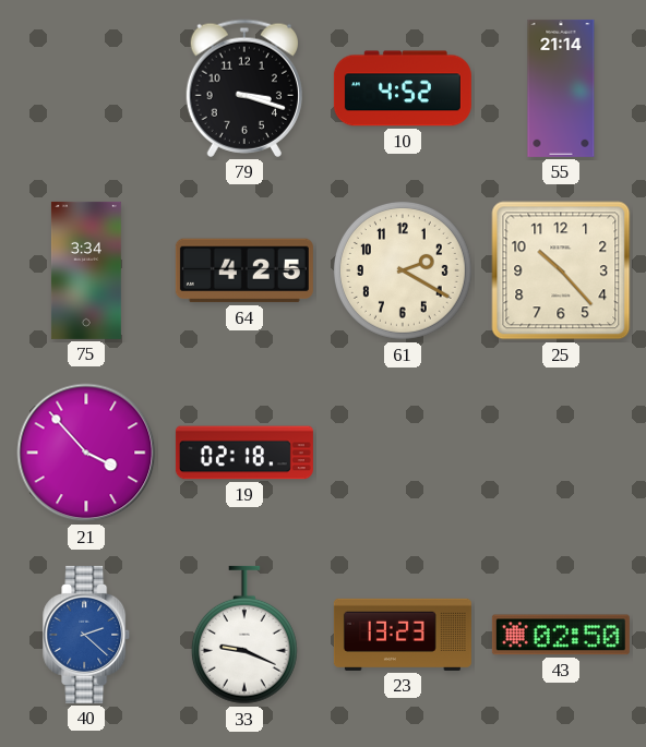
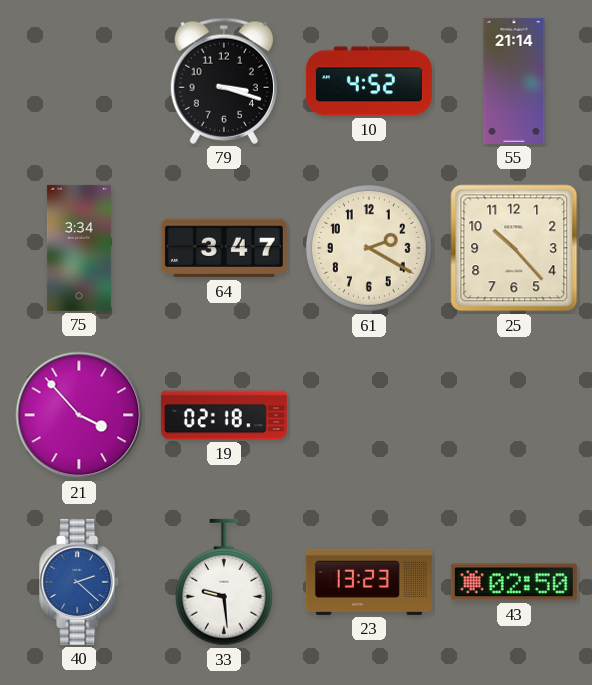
64: 4:25 -> 3:47
33: 9:19 -> 9:29
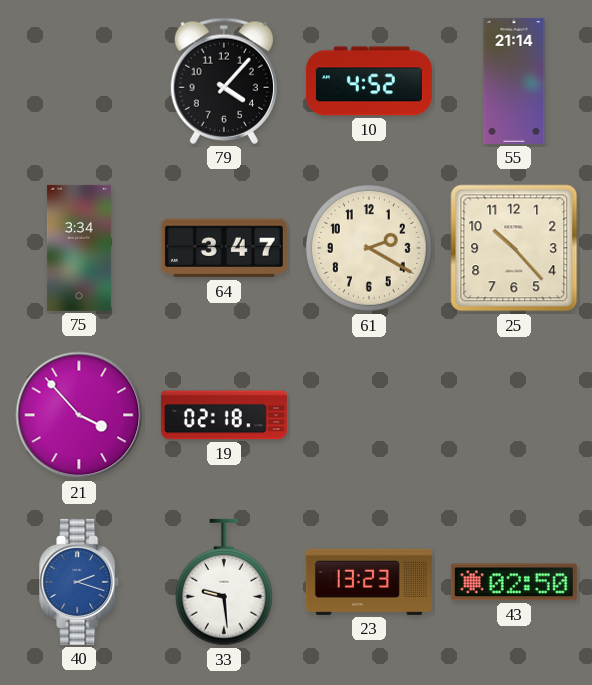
79: 3:18 -> 4:07
40: 2:22 -> 2:18
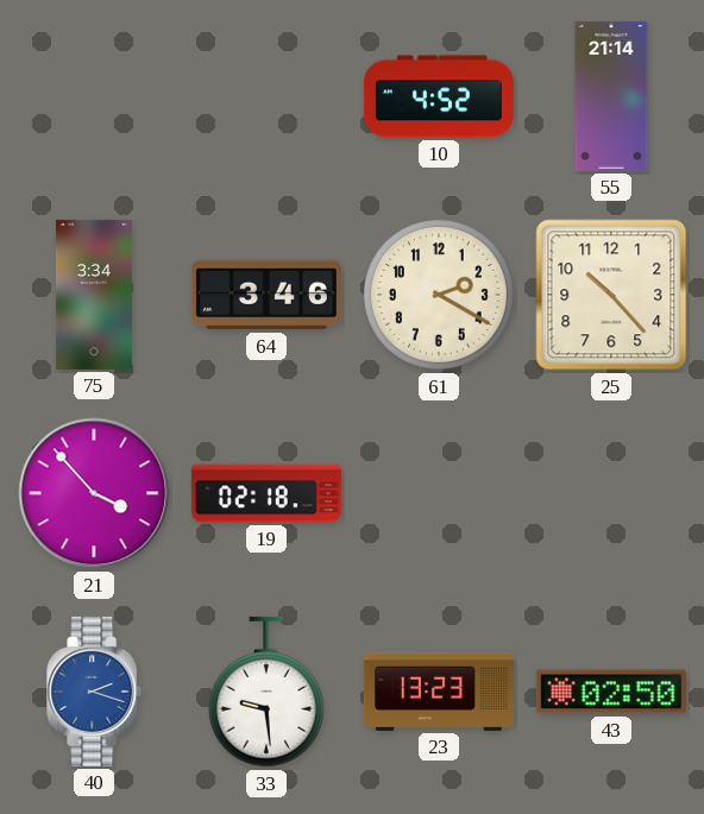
79: 4:07 -> none
64: 3:47 -> 3:46
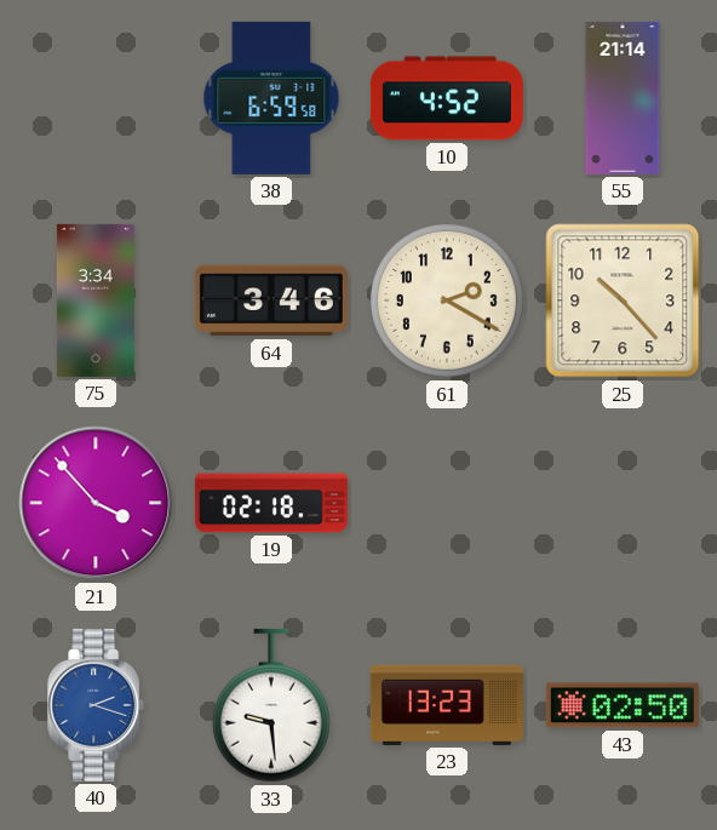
38: none -> 6:59
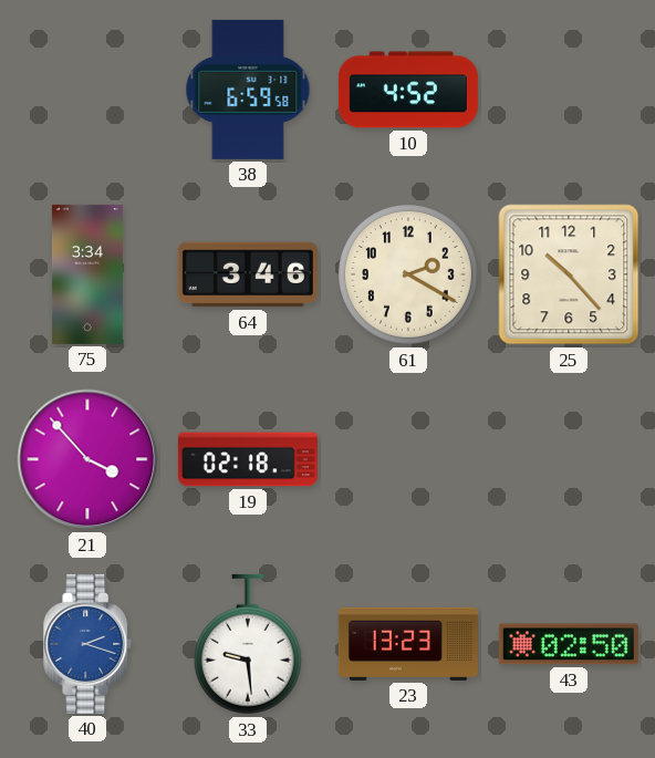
55: 21:14 -> none
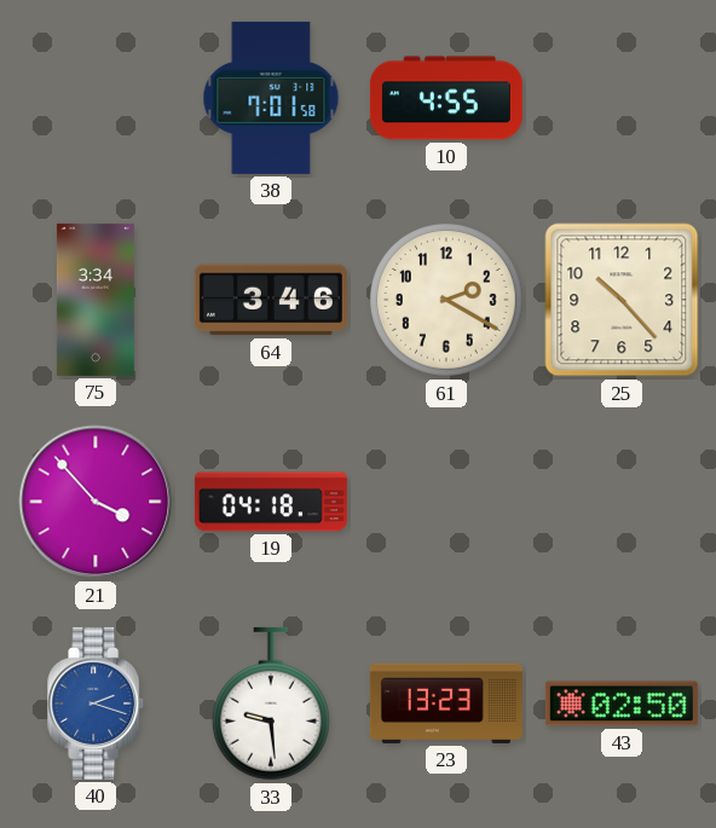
38: 6:59 -> 7:01
10: 4:52 -> 4:55
19: 02:18 -> 04:18
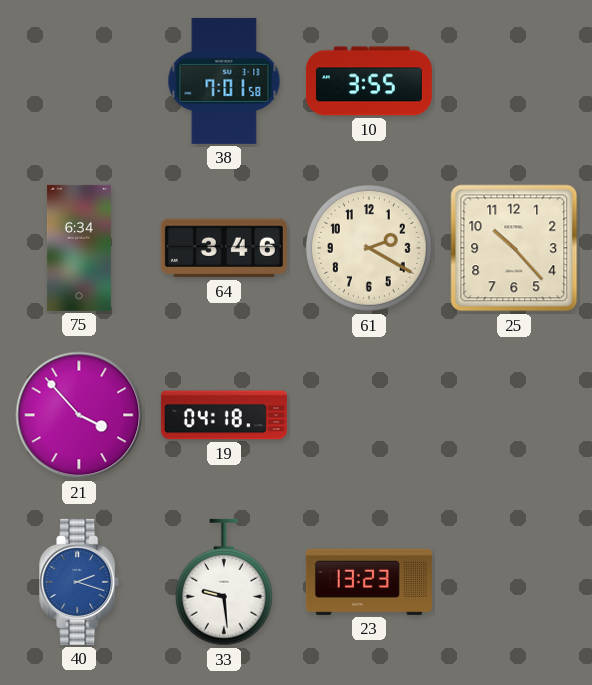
10: 4:55 -> 3:55
75: 3:34 -> 6:34
43: 02:50 -> none
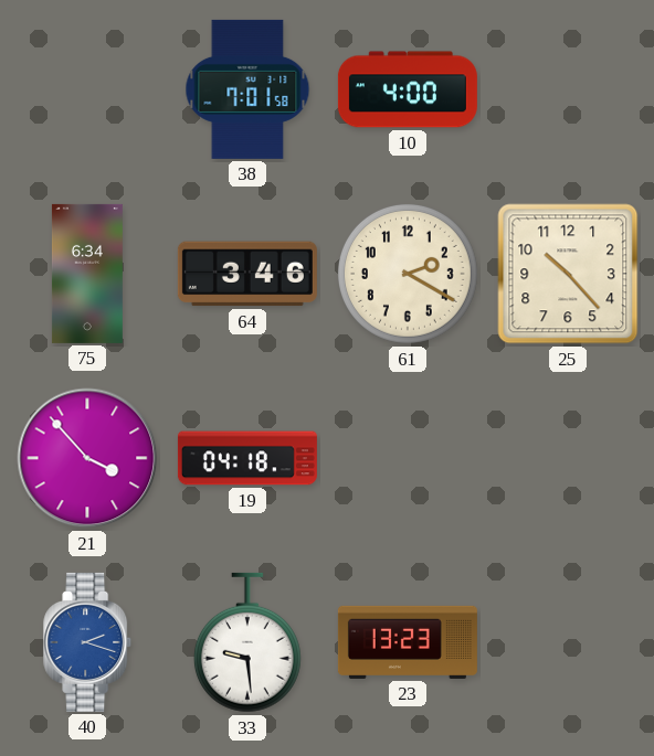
10: 3:55 -> 4:00
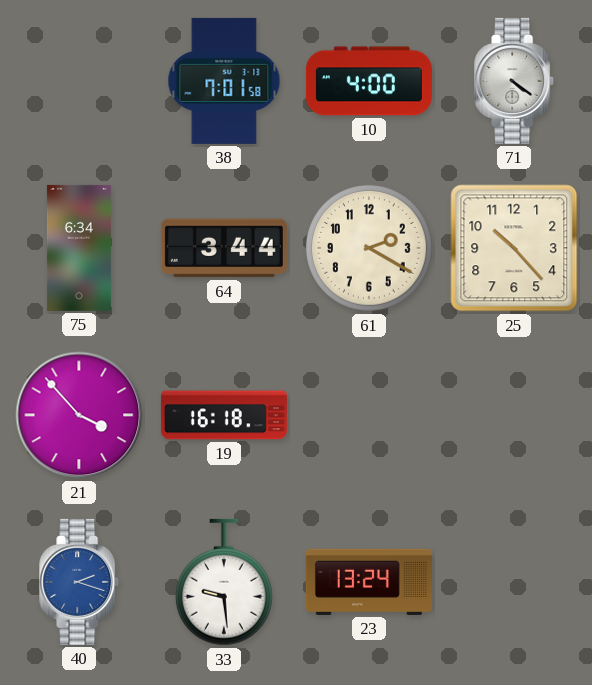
71: none -> 4:21
64: 3:46 -> 3:44
19: 04:18 -> 16:18
23: 13:23 -> 13:24
